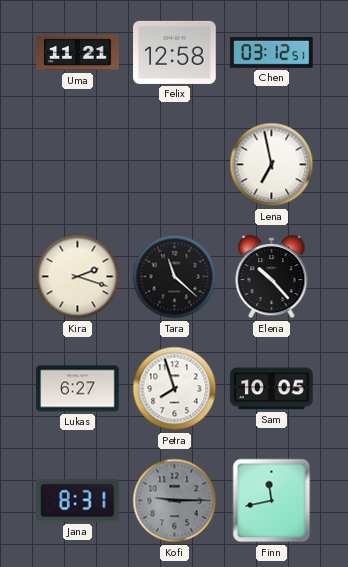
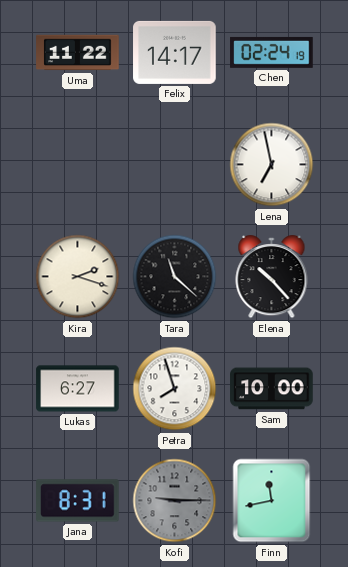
Uma: 11:21 -> 11:22
Felix: 12:58 -> 14:17
Chen: 03:12 -> 02:24
Sam: 10:05 -> 10:00
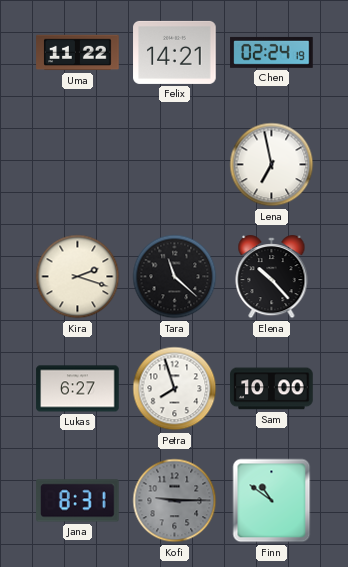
Felix: 14:17 -> 14:21
Finn: 11:43 -> 10:51
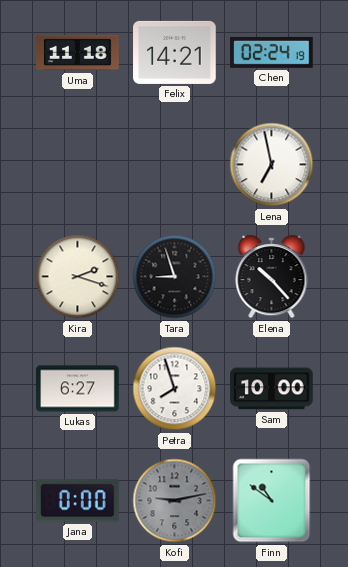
Uma: 11:22 -> 11:18
Tara: 11:22 -> 8:57
Jana: 8:31 -> 0:00
Kofi: 9:15 -> 9:13
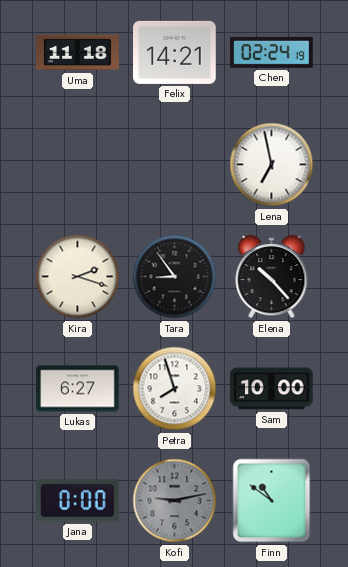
Tara: 8:57 -> 8:54
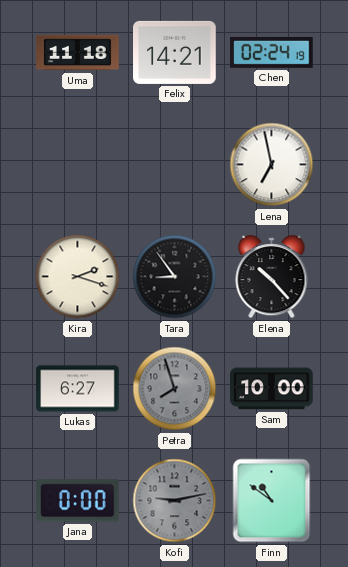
Petra dial: white -> grey
